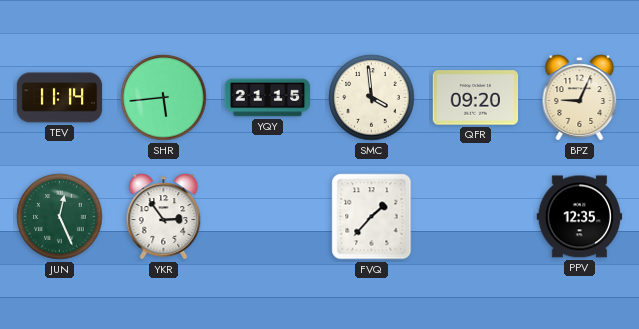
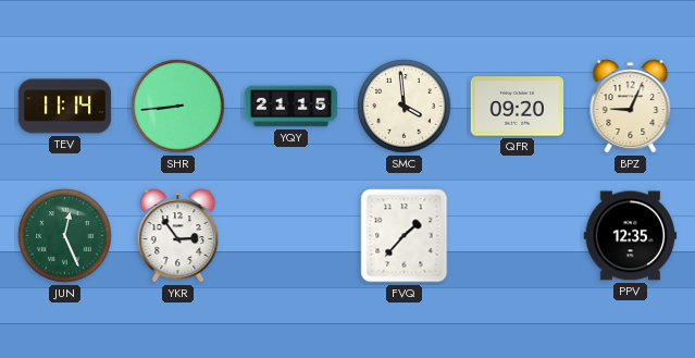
SHR: 5:44 -> 8:44
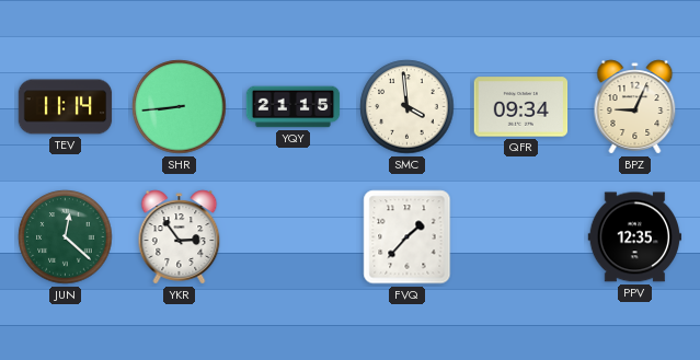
QFR: 09:20 -> 09:34
JUN: 12:26 -> 12:22
